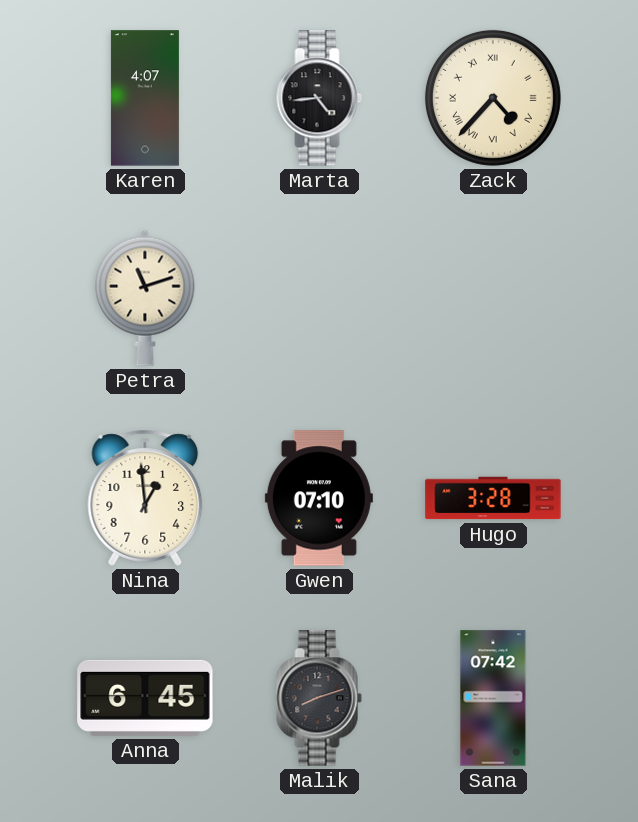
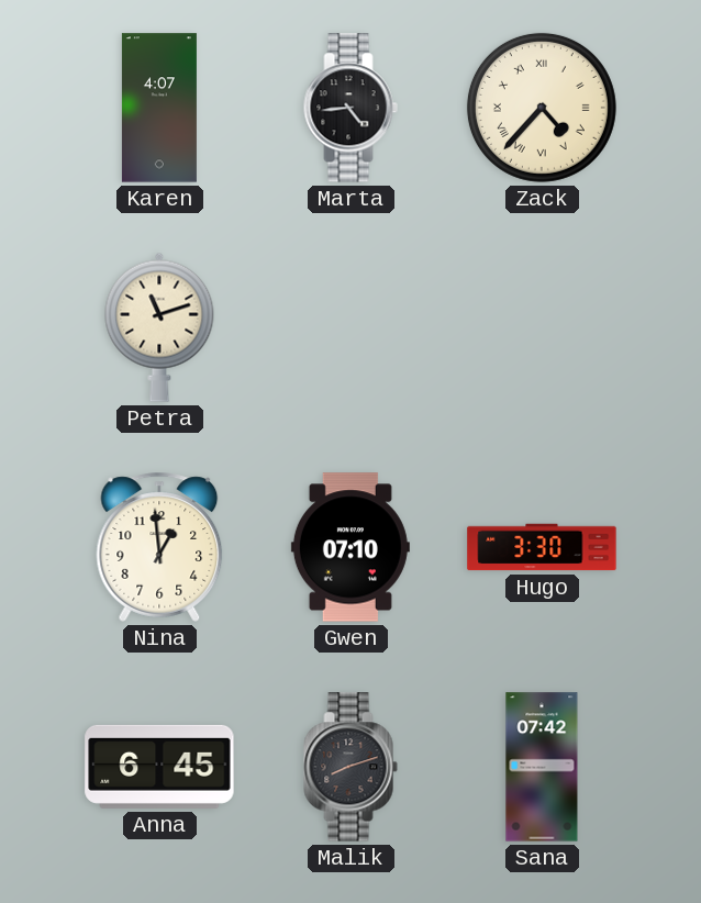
Hugo: 3:28 -> 3:30
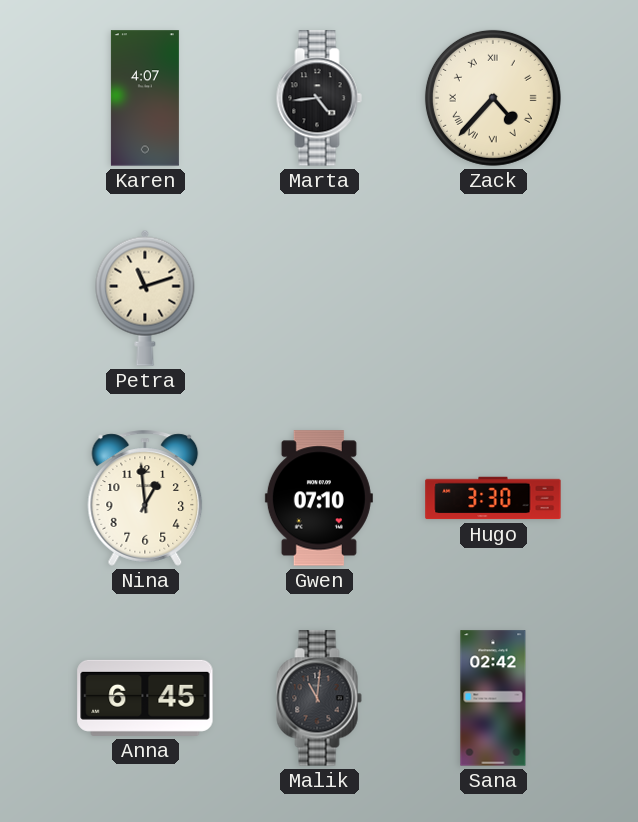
Malik: 8:12 -> 11:01
Sana: 07:42 -> 02:42
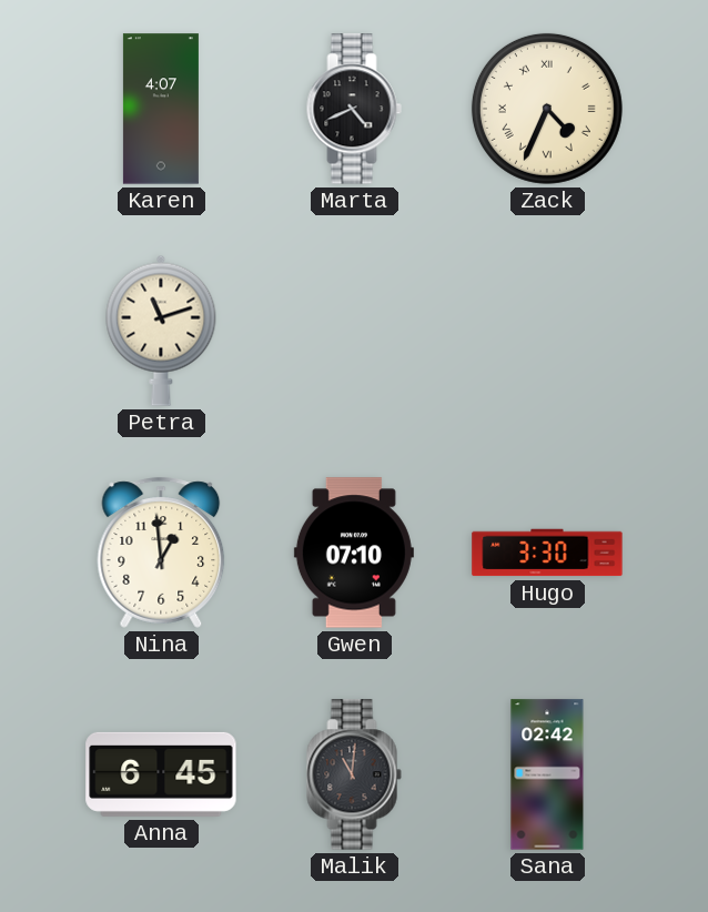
Marta: 4:44 -> 4:41
Zack: 4:37 -> 4:34
